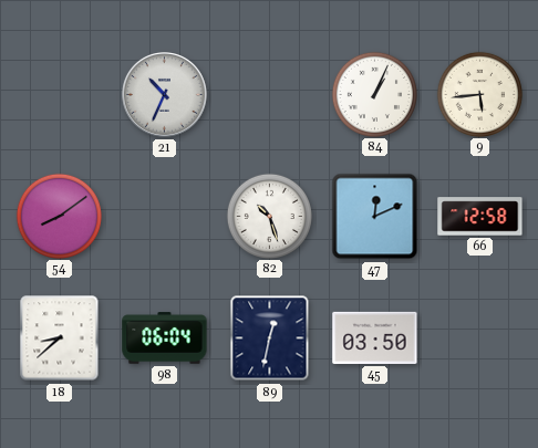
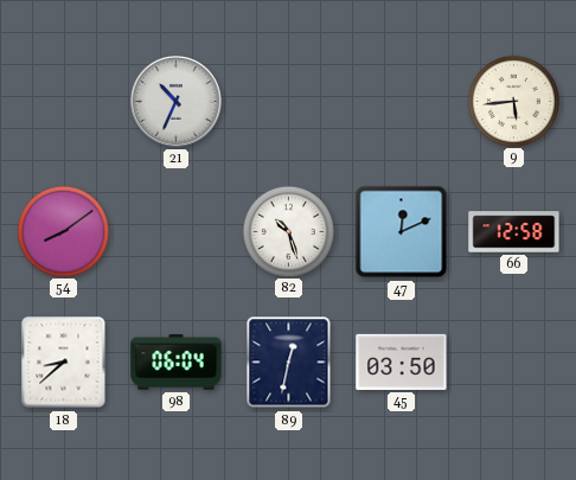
84: 1:04 -> none
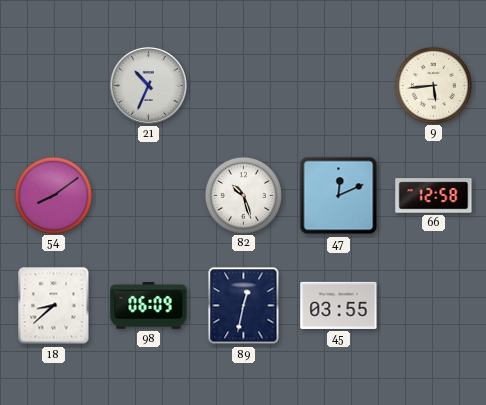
98: 06:04 -> 06:09
45: 03:50 -> 03:55
